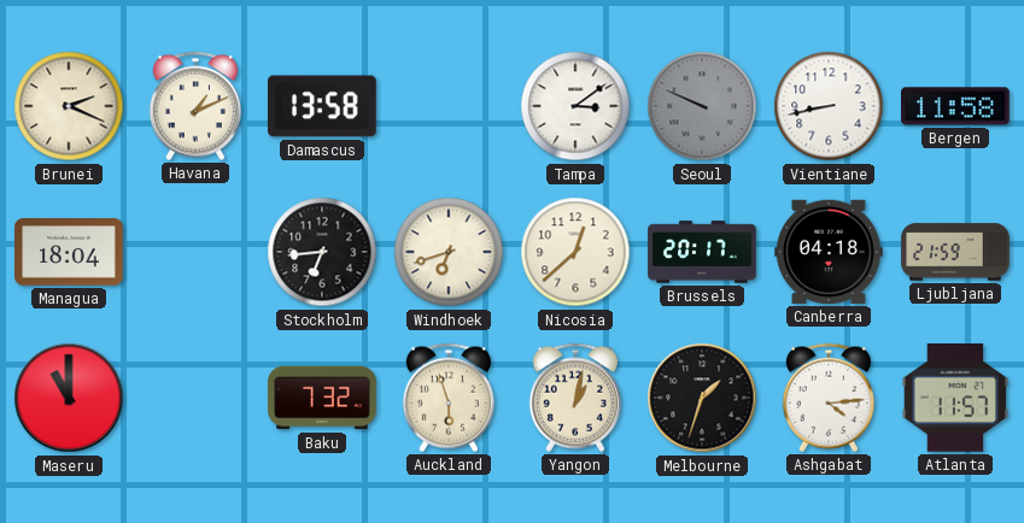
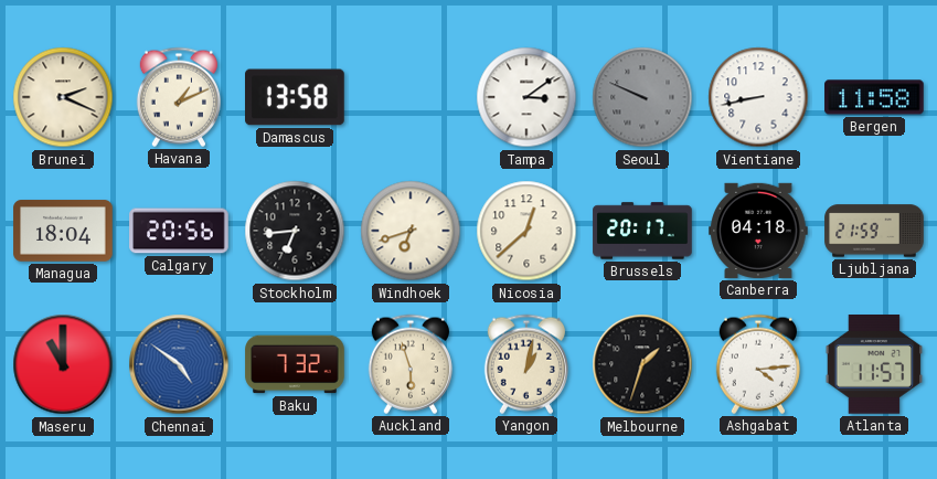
Calgary: none -> 20:56
Chennai: none -> 4:51
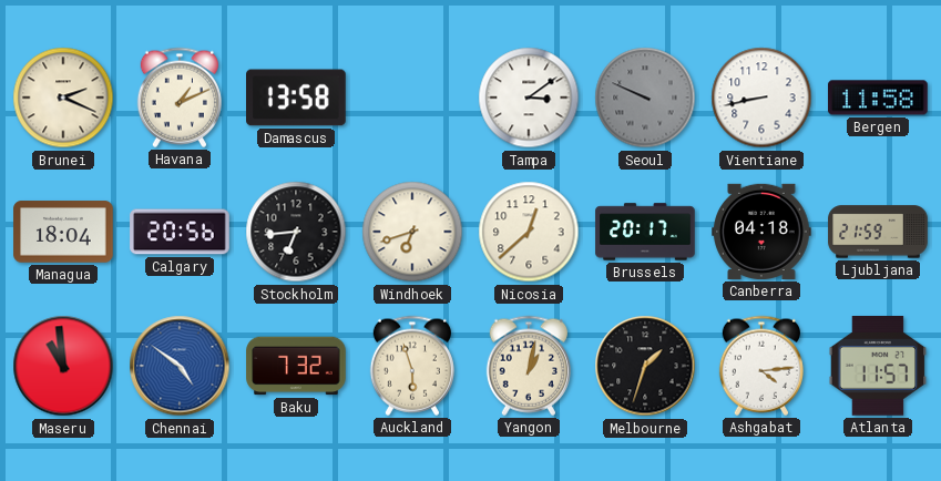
Maseru: 11:00 -> 10:59
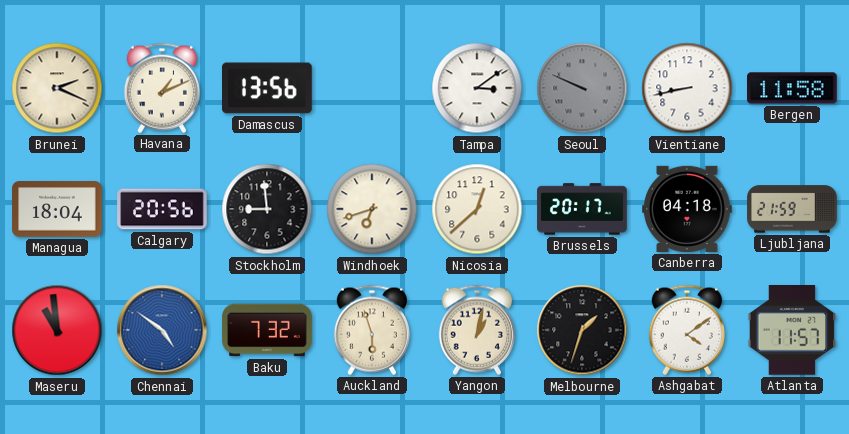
Damascus: 13:58 -> 13:56
Stockholm: 6:44 -> 8:59
Ashgabat: 4:14 -> 4:09
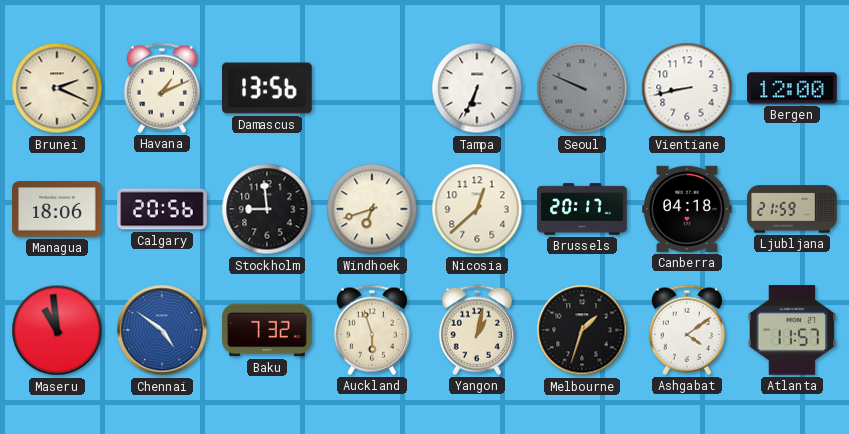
Tampa: 3:09 -> 6:34
Bergen: 11:58 -> 12:00
Managua: 18:04 -> 18:06
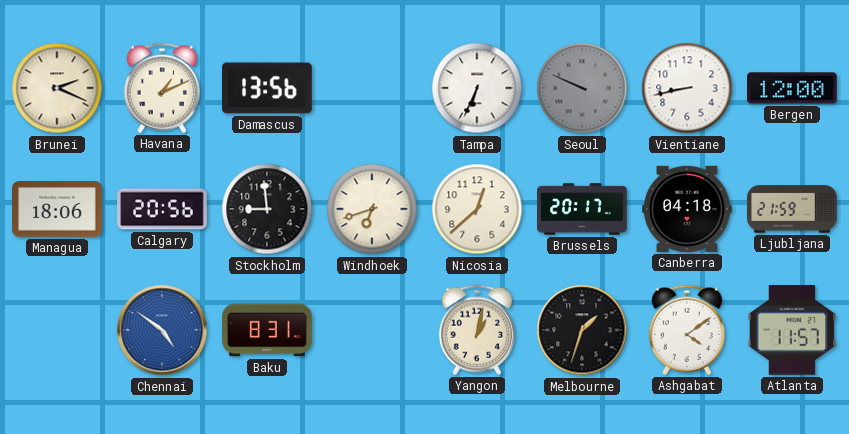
Maseru: 10:59 -> none
Baku: 7:32 -> 8:31
Auckland: 5:57 -> none
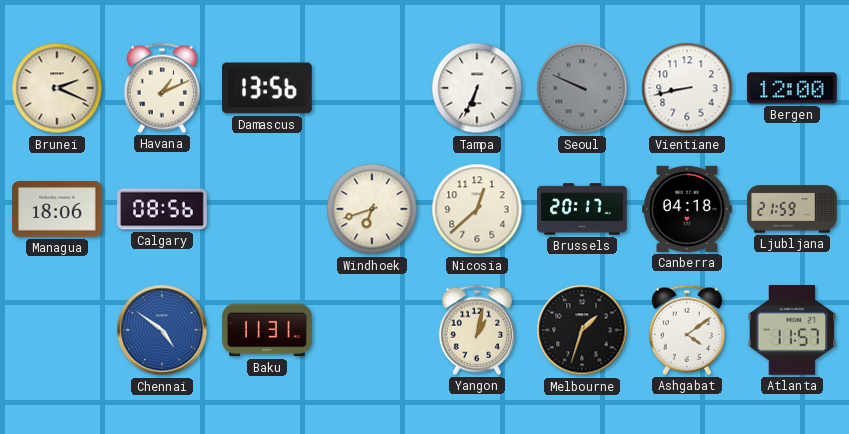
Calgary: 20:56 -> 08:56
Stockholm: 8:59 -> none
Baku: 8:31 -> 11:31
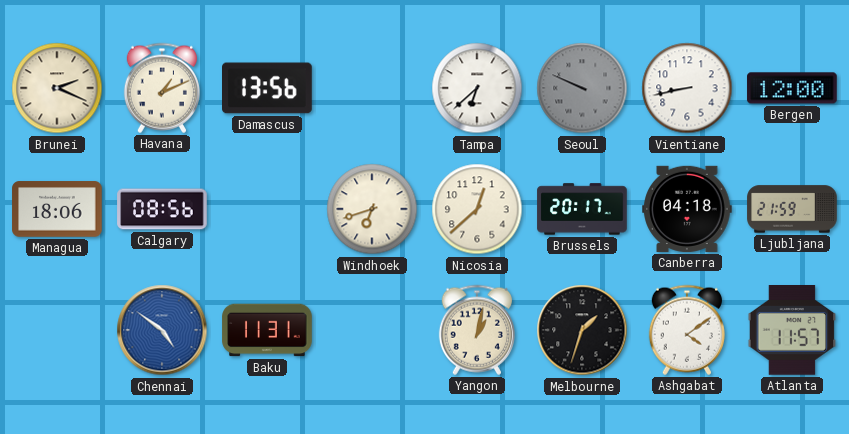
Tampa: 6:34 -> 6:38
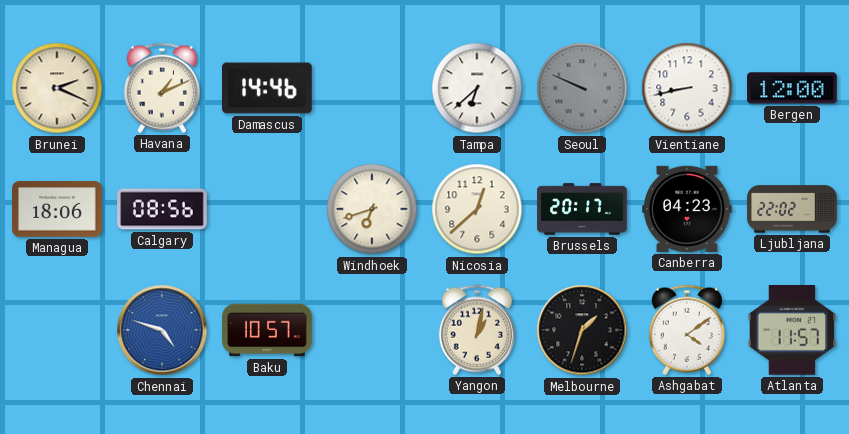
Damascus: 13:56 -> 14:46
Canberra: 04:18 -> 04:23
Ljubljana: 21:59 -> 22:02
Chennai: 4:51 -> 4:48
Baku: 11:31 -> 10:57
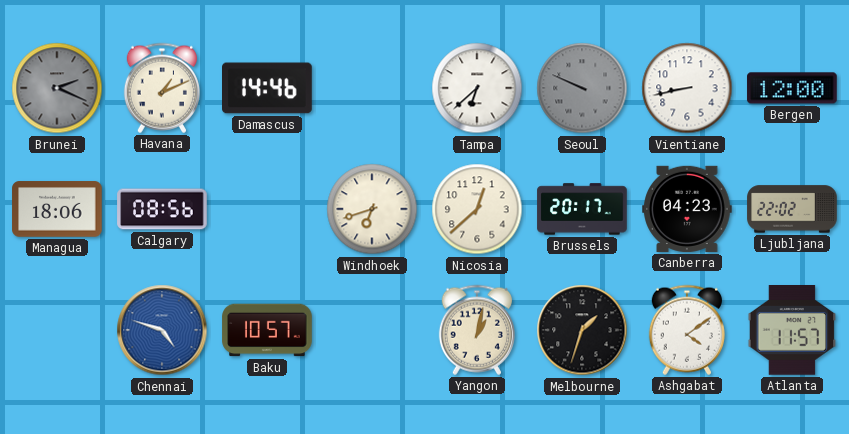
Brunei dial: cream -> grey
